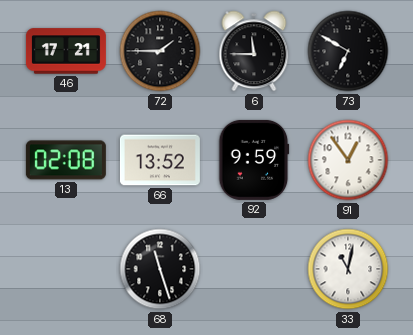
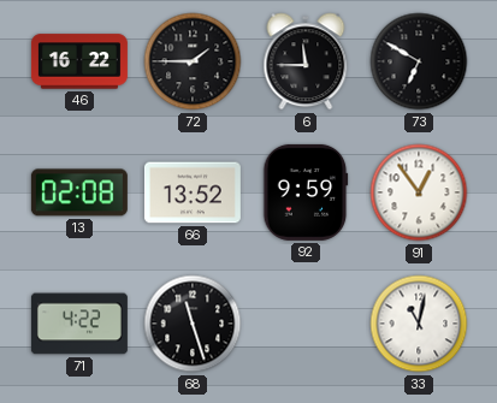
46: 17:21 -> 16:22
71: none -> 4:22
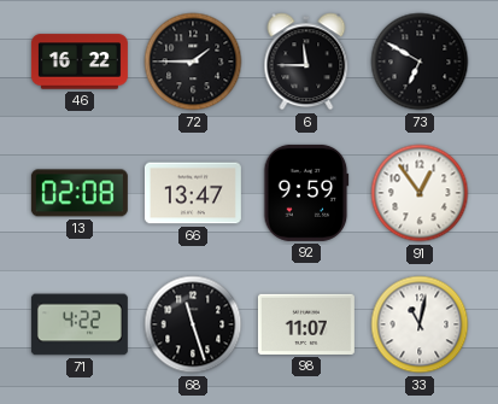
66: 13:52 -> 13:47
98: none -> 11:07
